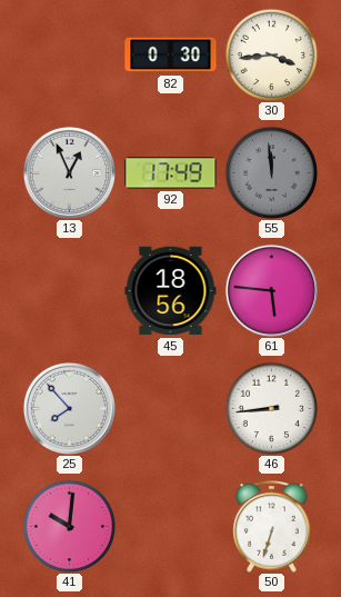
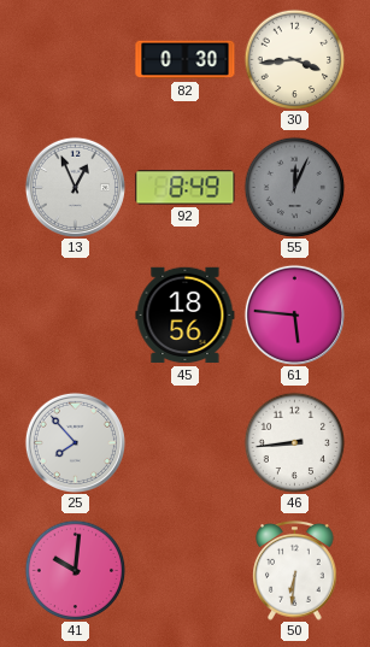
92: 17:49 -> 8:49
55: 11:59 -> 12:04
50: 6:33 -> 6:31
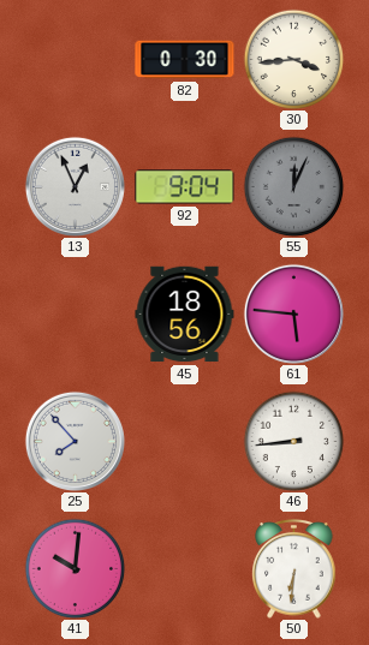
92: 8:49 -> 9:04
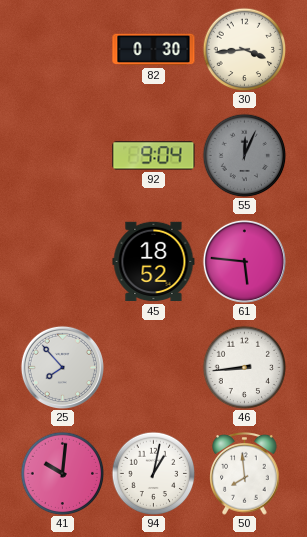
13: 12:56 -> none
45: 18:56 -> 18:52
94: none -> 1:02
50: 6:31 -> 7:59
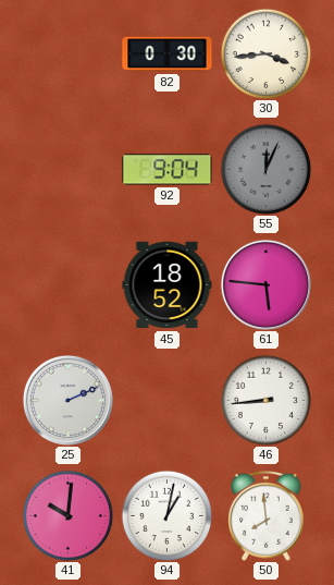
25: 7:53 -> 2:11
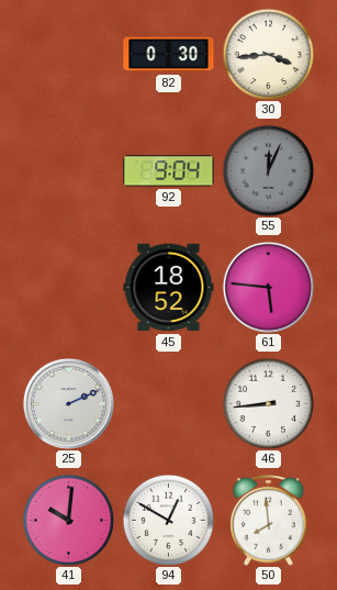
94: 1:02 -> 12:50
